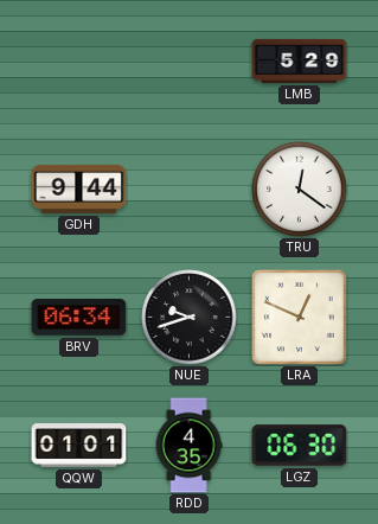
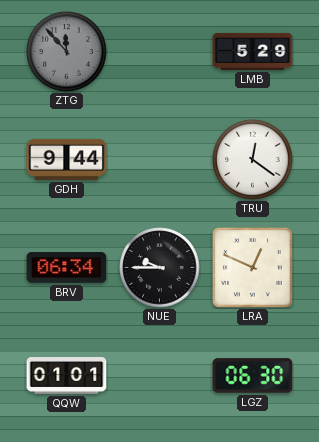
ZTG: none -> 11:53
NUE: 9:42 -> 9:45
RDD: 4:35 -> none
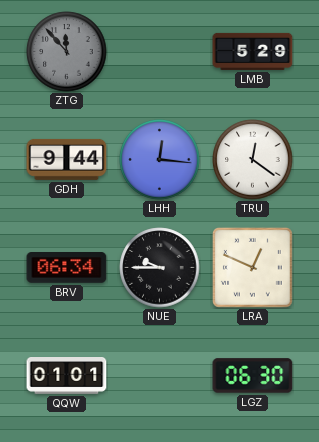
LHH: none -> 12:16
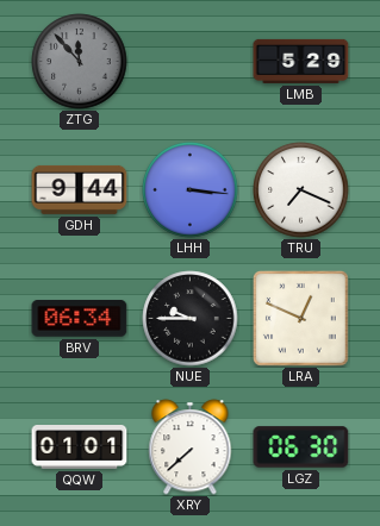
LHH: 12:16 -> 3:16
TRU: 12:21 -> 7:19
XRY: none -> 7:38
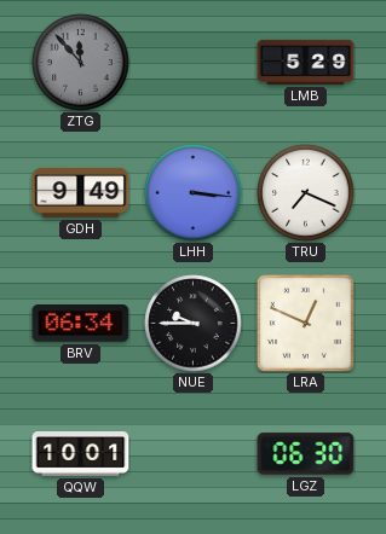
GDH: 9:44 -> 9:49
QQW: 01:01 -> 10:01
XRY: 7:38 -> none
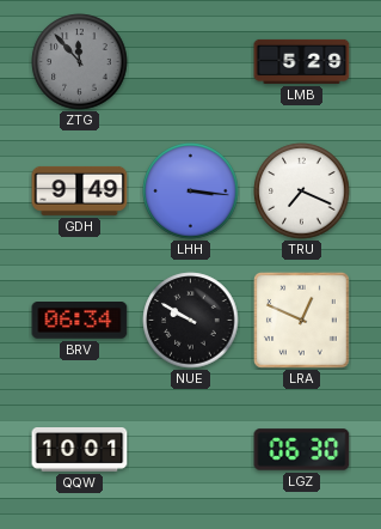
NUE: 9:45 -> 9:50
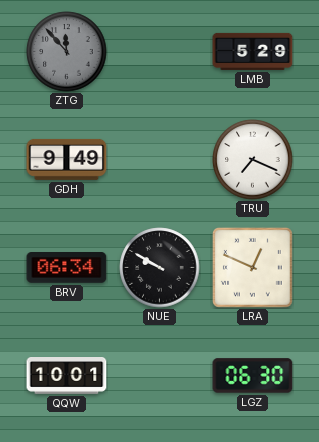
LHH: 3:16 -> none
